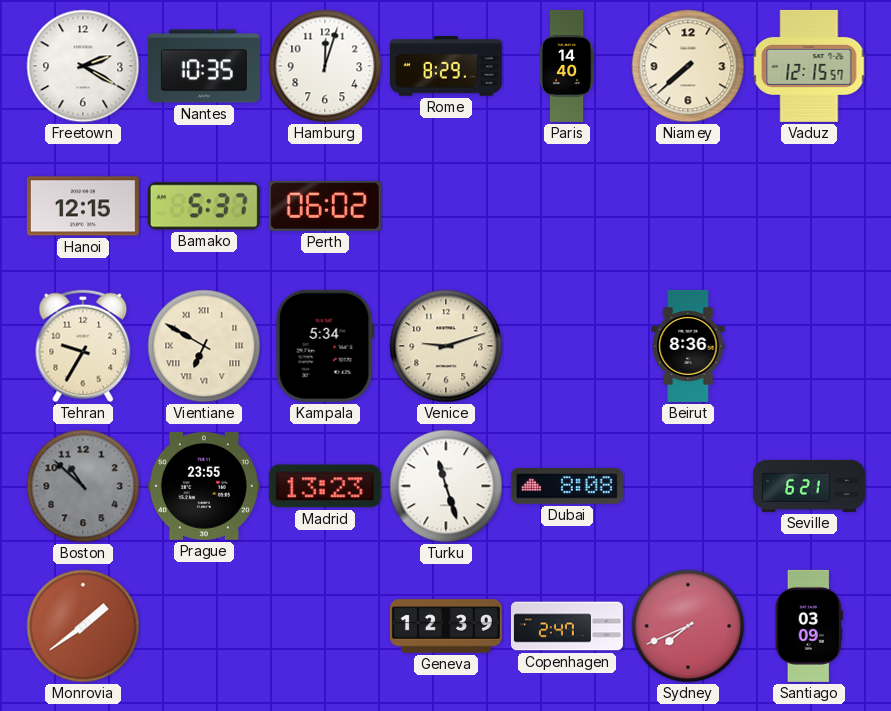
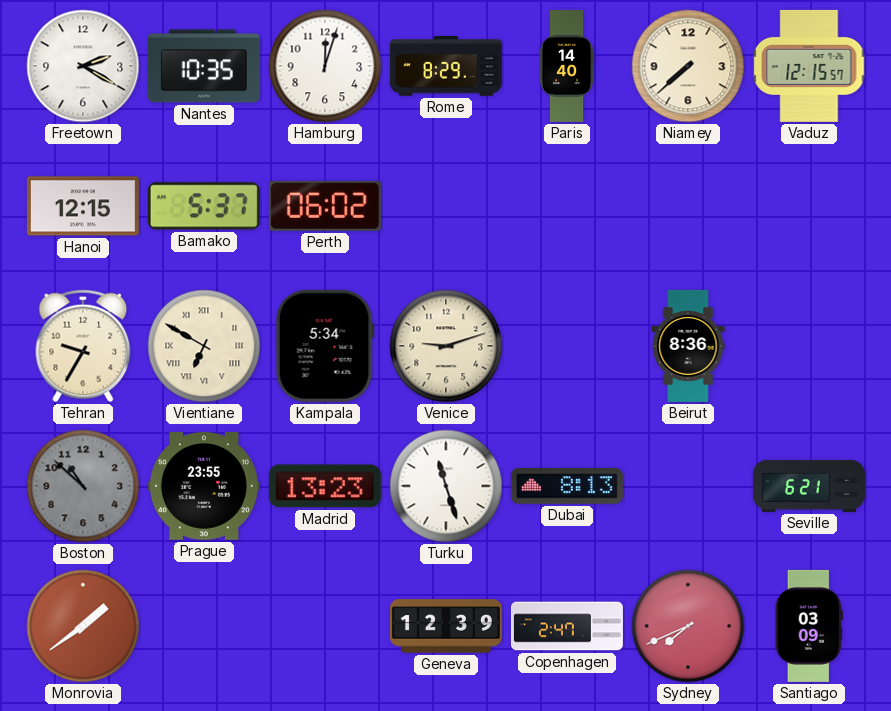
Dubai: 8:08 -> 8:13
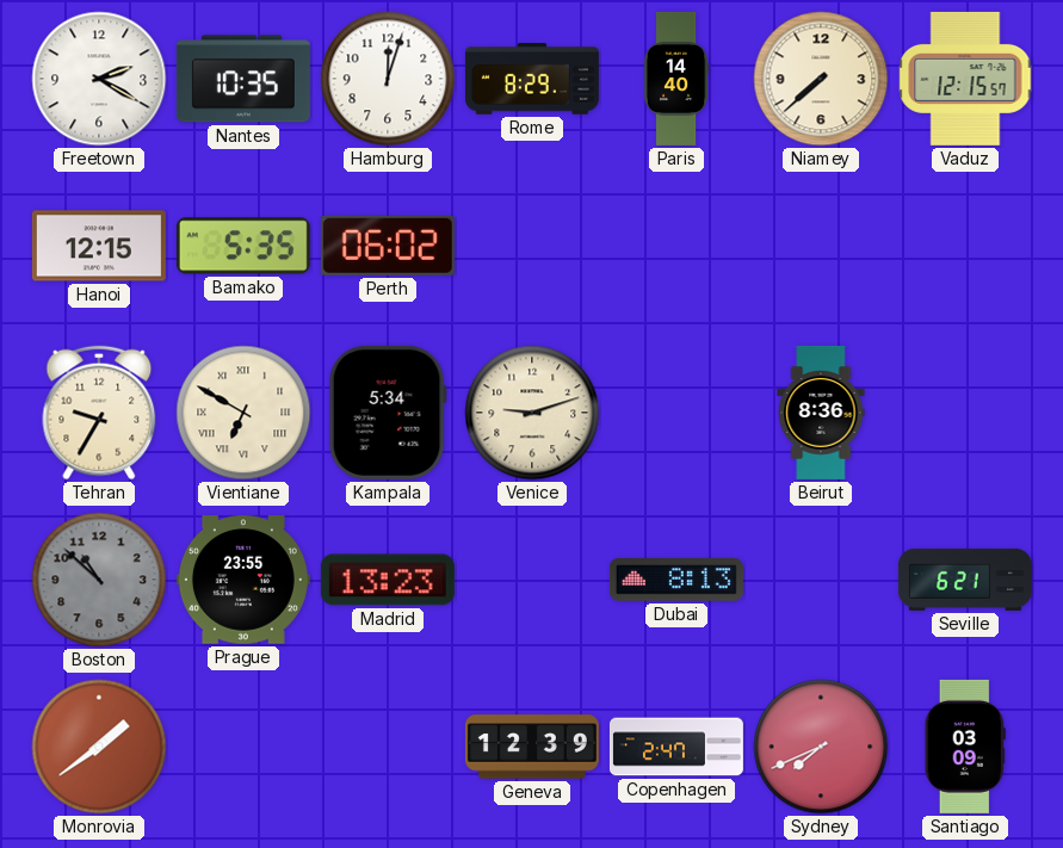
Bamako: 5:37 -> 5:35
Turku: 11:27 -> none
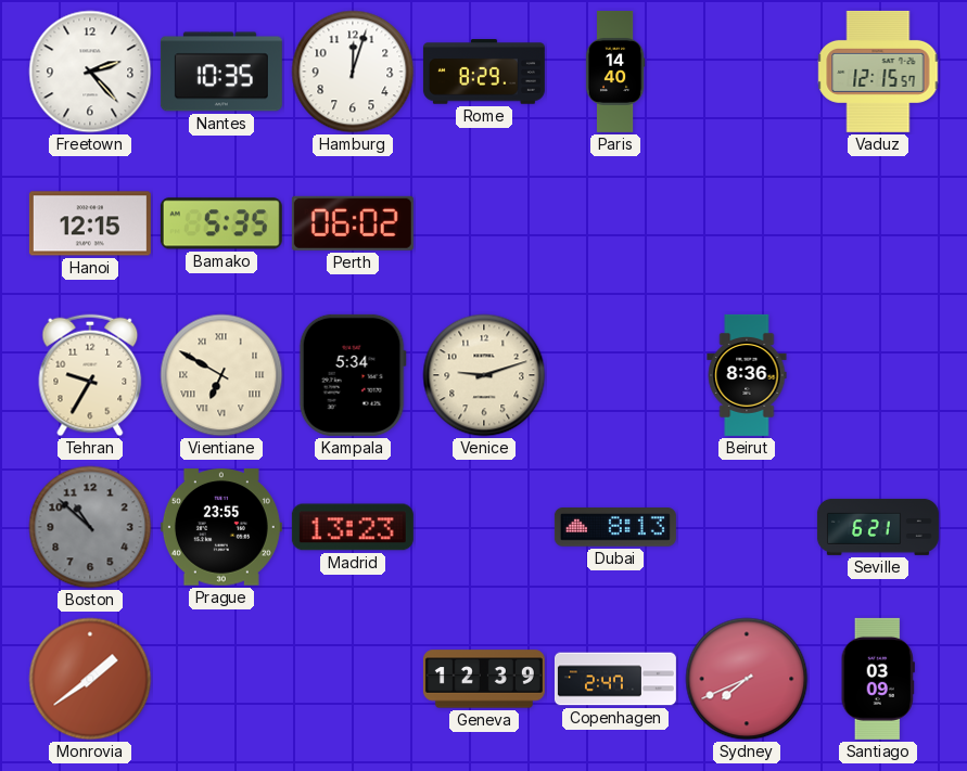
Freetown: 2:20 -> 2:23
Niamey: 7:38 -> none
